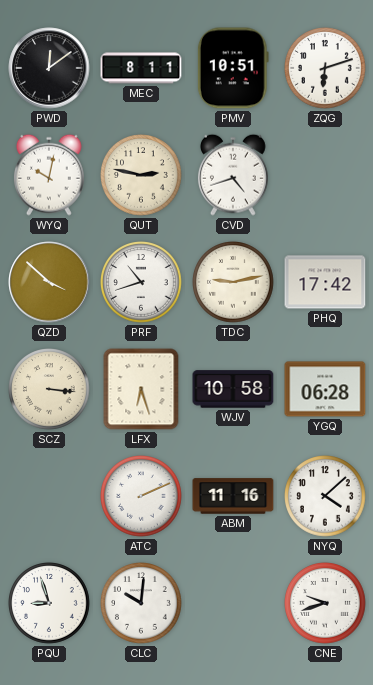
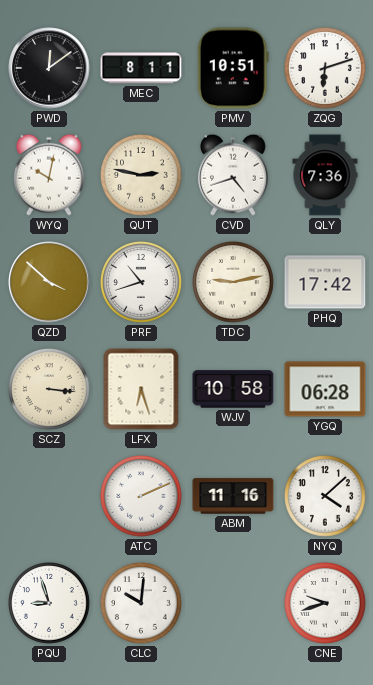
QLY: none -> 7:36
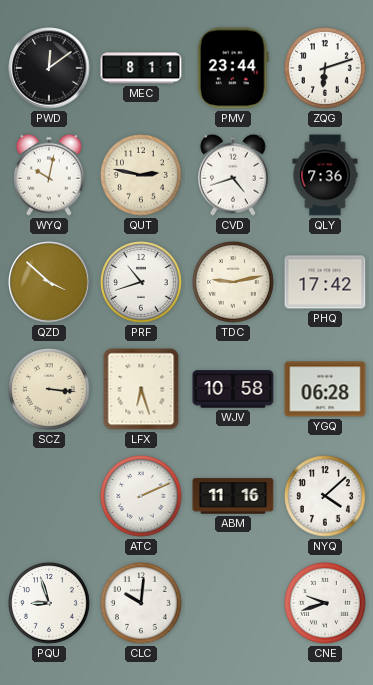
PMV: 10:51 -> 23:44
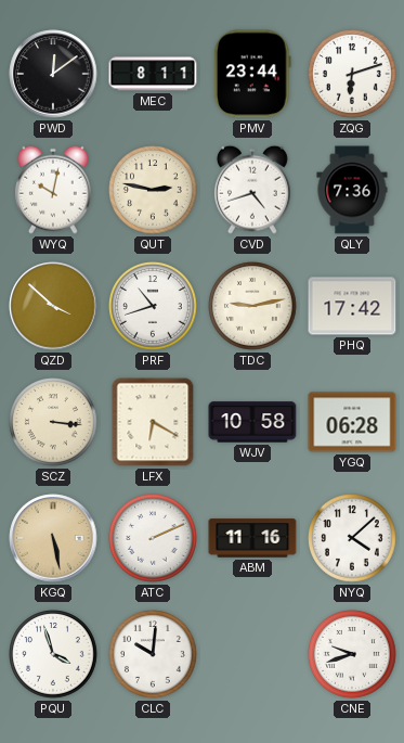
LFX: 6:27 -> 6:20
KGQ: none -> 5:28
PQU: 8:57 -> 3:57
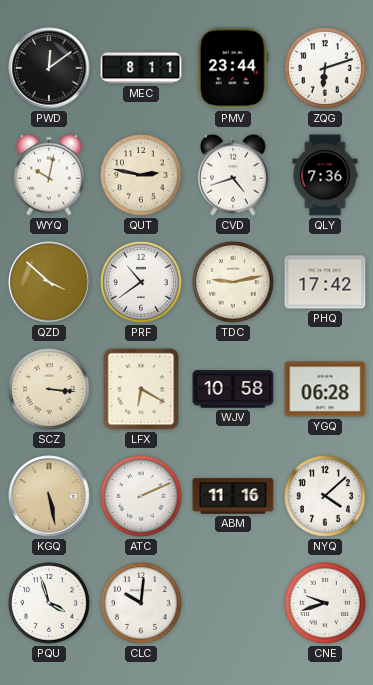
PRF: 10:42 -> 10:39
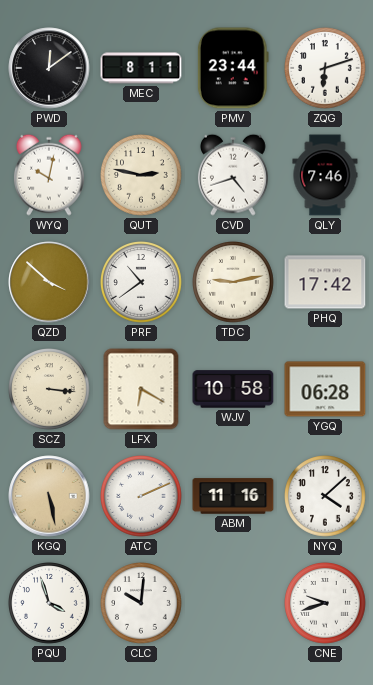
QLY: 7:36 -> 7:46
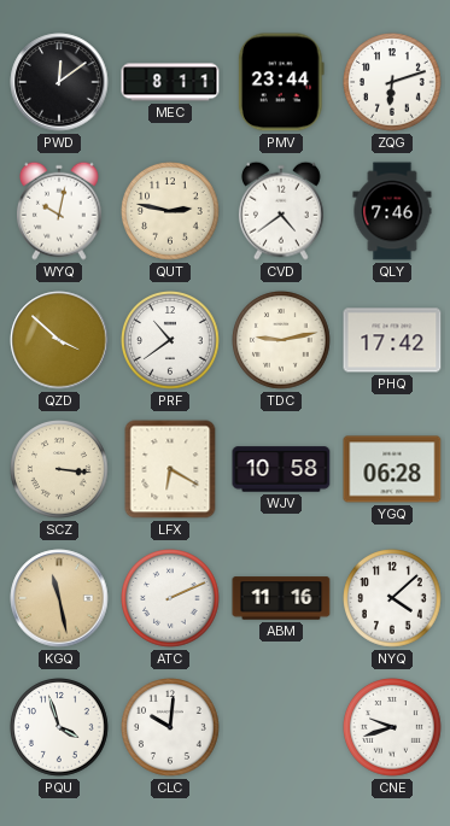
CVD: 4:42 -> 4:39
KGQ: 5:28 -> 11:28
